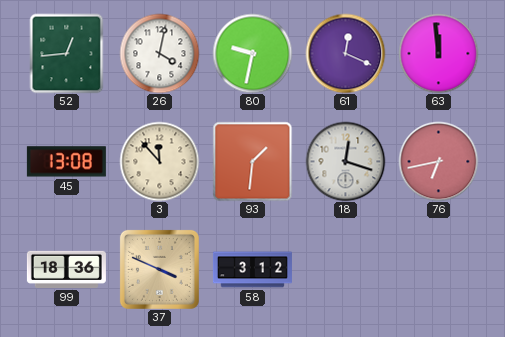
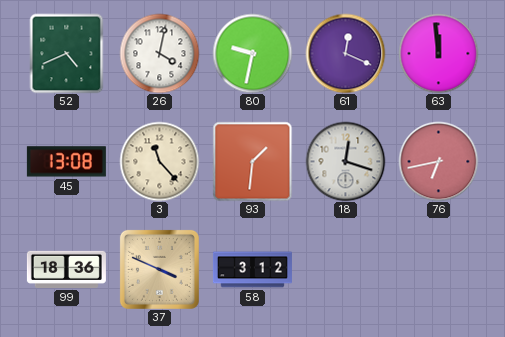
52: 12:44 -> 4:41
3: 11:53 -> 11:23
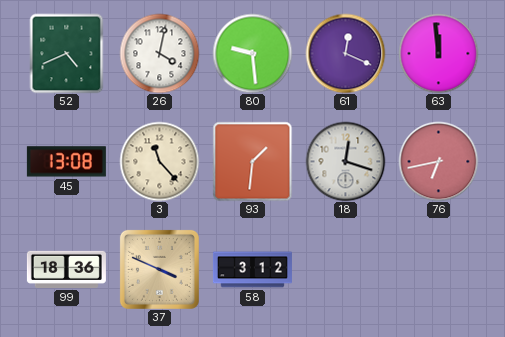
80: 9:32 -> 9:29
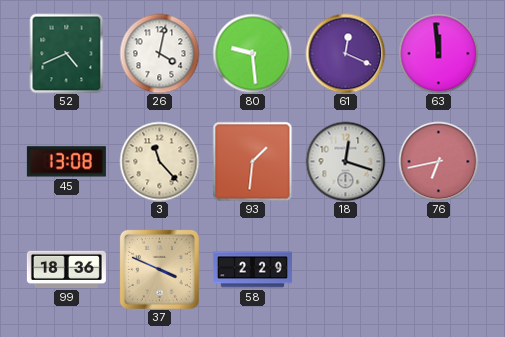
58: 3:12 -> 2:29
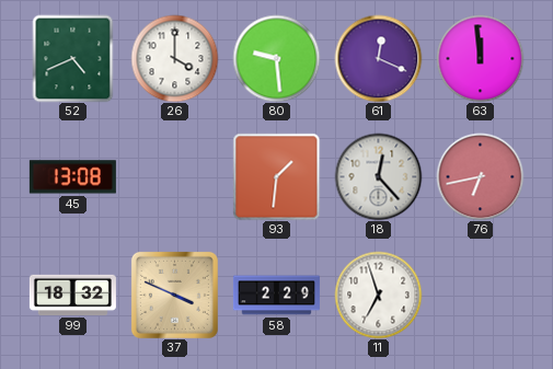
26: 4:02 -> 4:00
3: 11:23 -> none
18: 12:18 -> 12:23
99: 18:36 -> 18:32
11: none -> 6:57
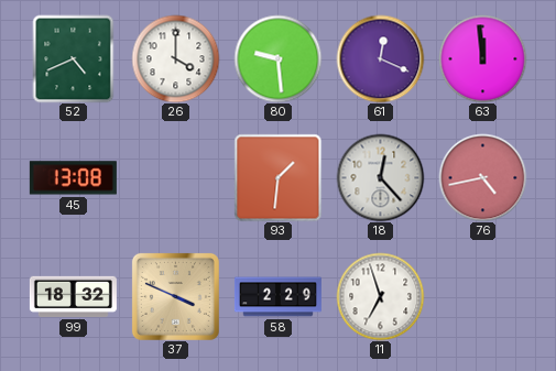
76: 6:43 -> 4:43
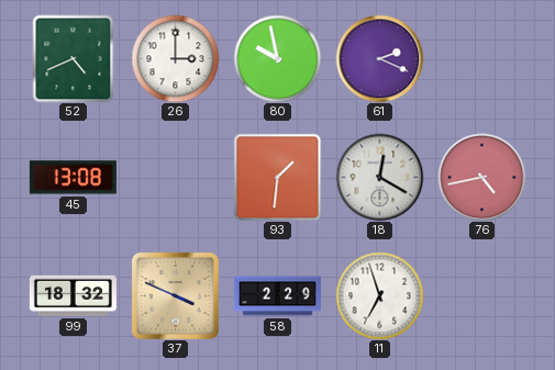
26: 4:00 -> 3:00
80: 9:29 -> 9:58
61: 12:19 -> 2:19
63: 11:59 -> none
18: 12:23 -> 12:20
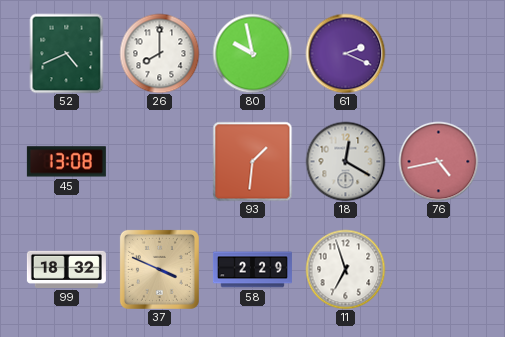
26: 3:00 -> 8:00
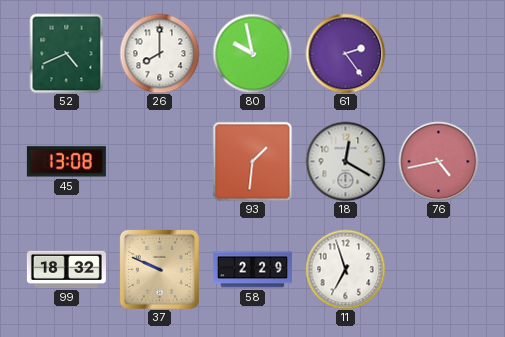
61: 2:19 -> 2:24
37: 3:49 -> 9:49
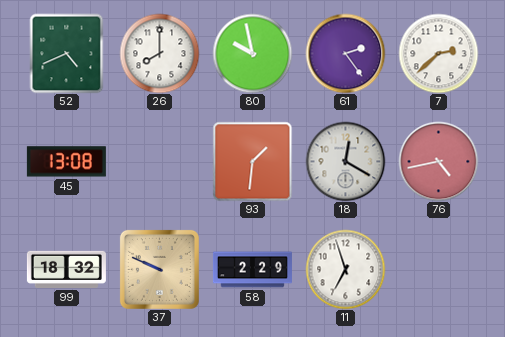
7: none -> 2:38
